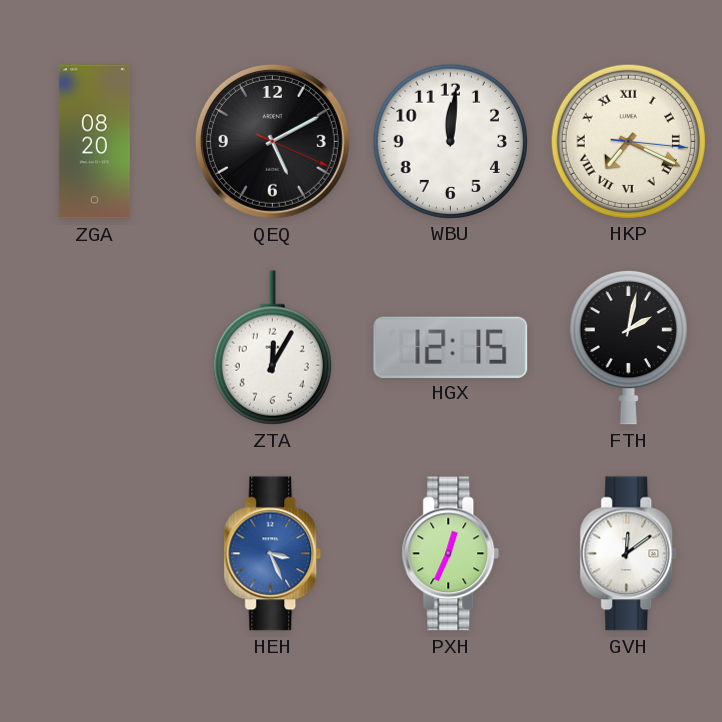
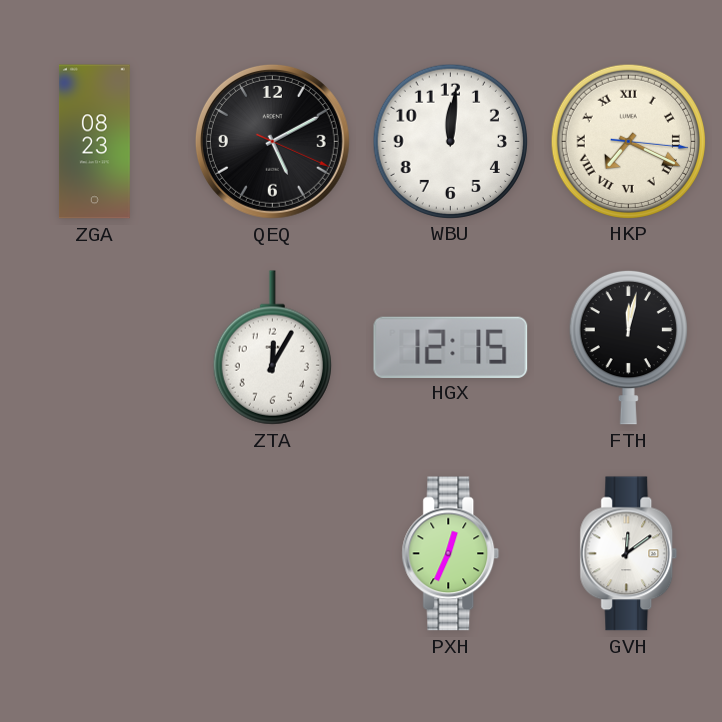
ZGA: 08:20 -> 08:23
FTH: 2:02 -> 12:02
HEH: 3:26 -> none
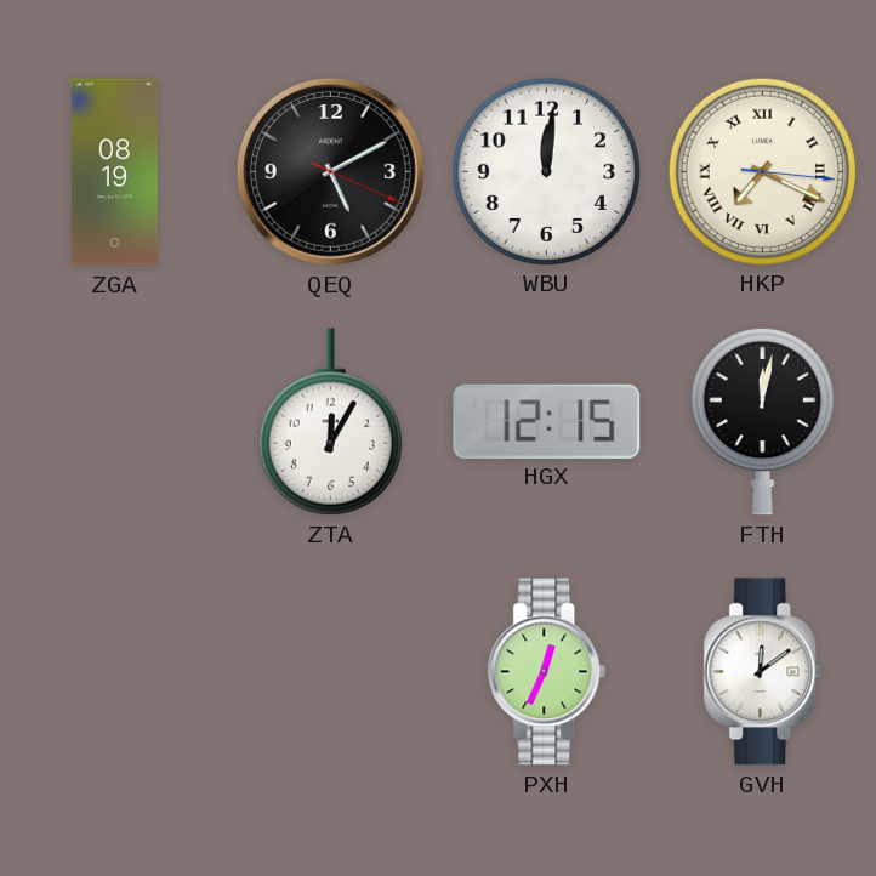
ZGA: 08:23 -> 08:19
